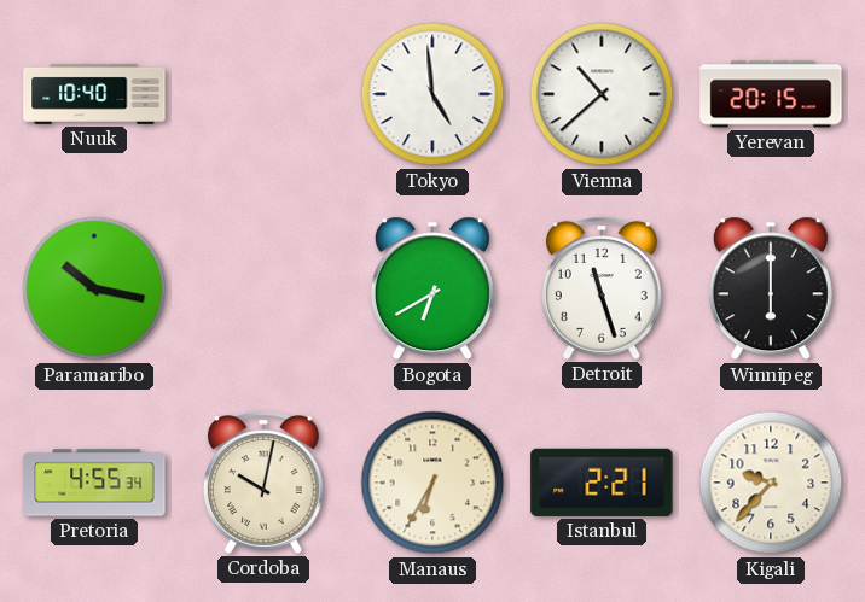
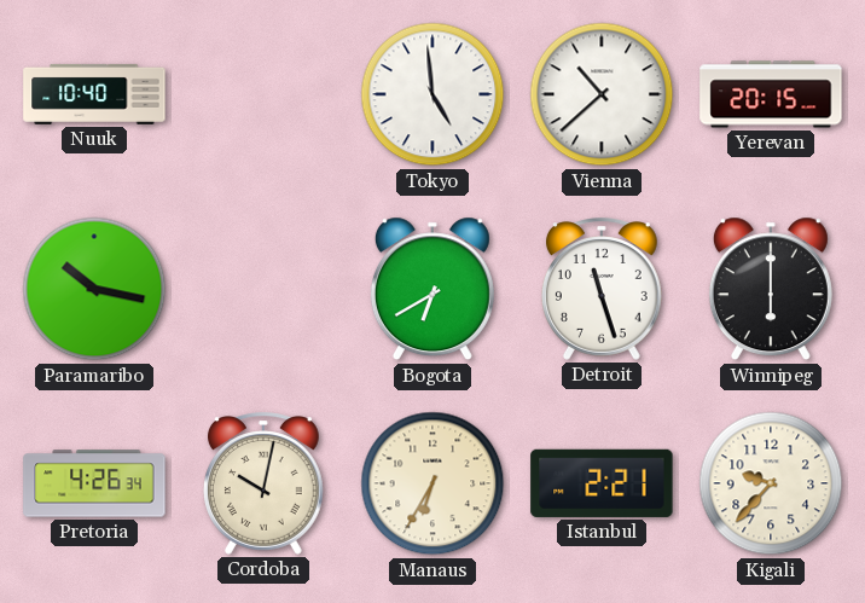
Pretoria: 4:55 -> 4:26
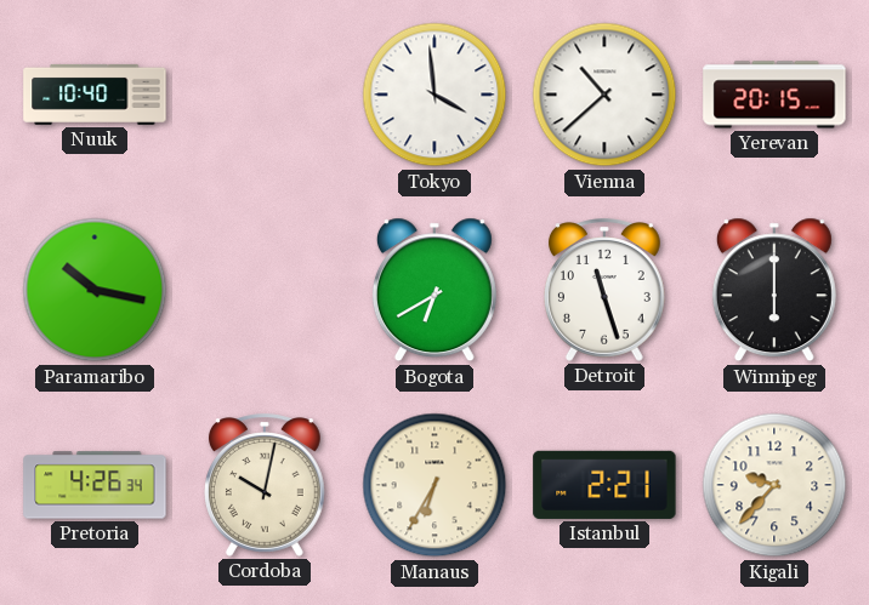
Tokyo: 4:59 -> 3:59
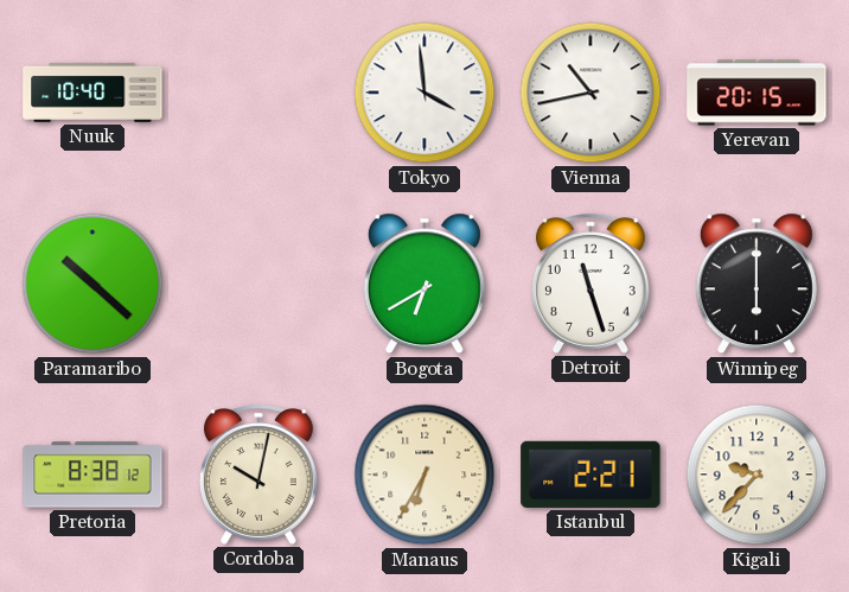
Vienna: 10:38 -> 10:43
Paramaribo: 10:17 -> 10:22
Pretoria: 4:26 -> 8:38
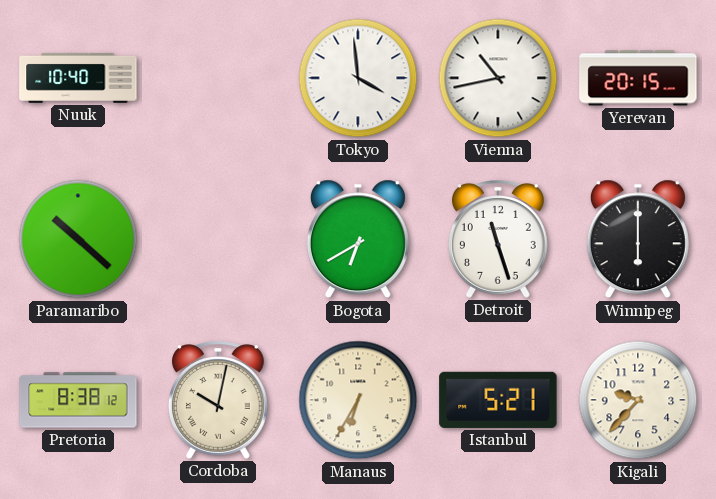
Istanbul: 2:21 -> 5:21
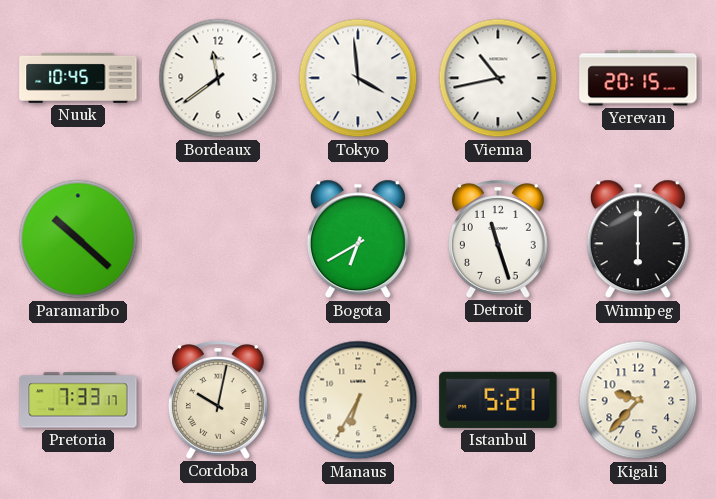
Nuuk: 10:40 -> 10:45
Bordeaux: none -> 11:39
Pretoria: 8:38 -> 7:33
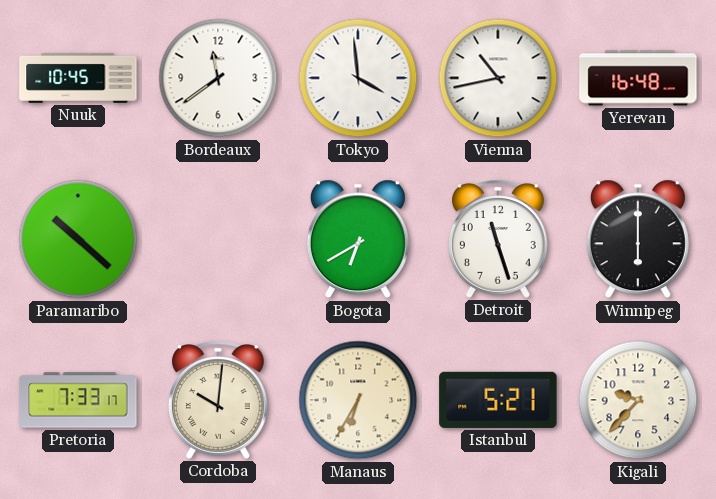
Yerevan: 20:15 -> 16:48
Cordoba: 10:02 -> 10:01
